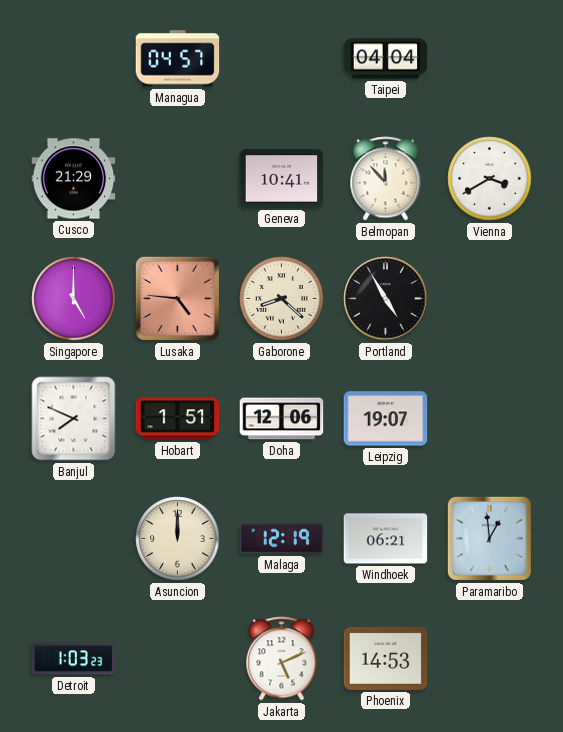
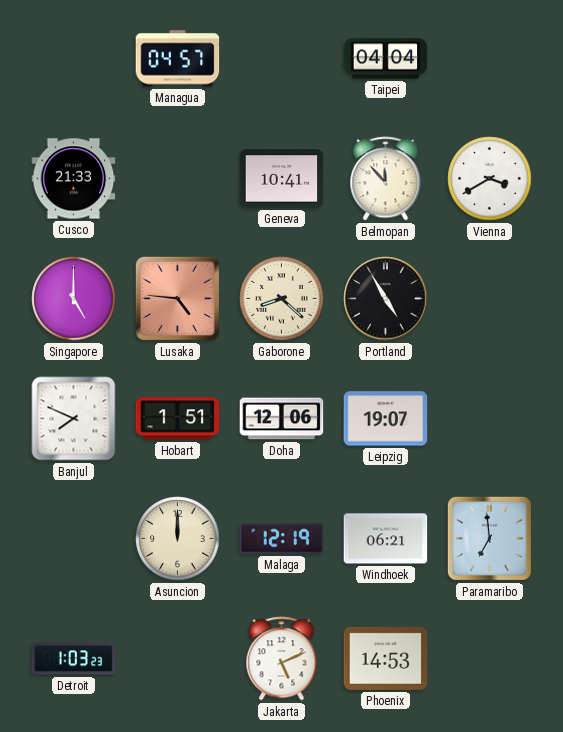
Cusco: 21:29 -> 21:33
Paramaribo: 12:59 -> 6:59
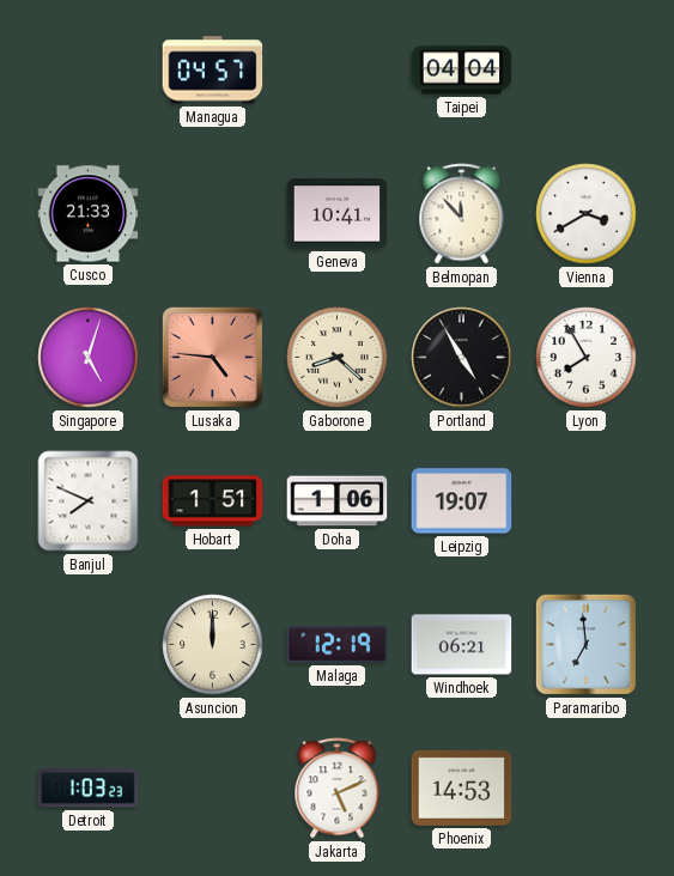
Singapore: 5:00 -> 5:03
Lyon: none -> 7:55
Doha: 12:06 -> 1:06
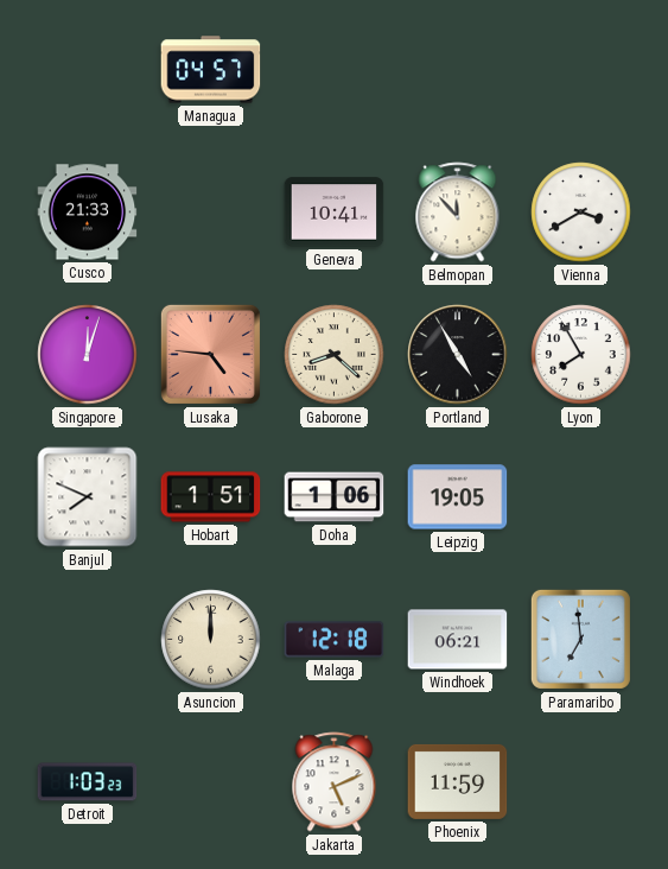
Taipei: 04:04 -> none
Singapore: 5:03 -> 12:03
Leipzig: 19:07 -> 19:05
Malaga: 12:19 -> 12:18
Phoenix: 14:53 -> 11:59
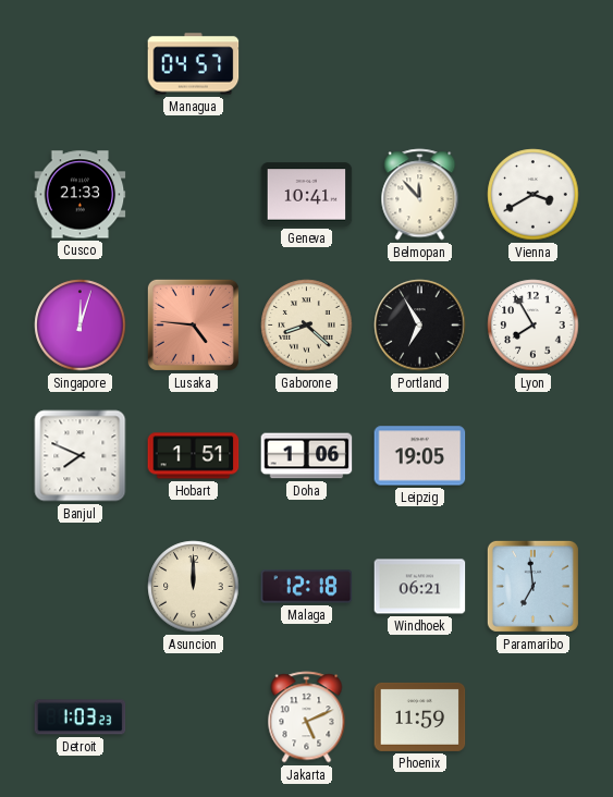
Portland: 4:55 -> 6:55
